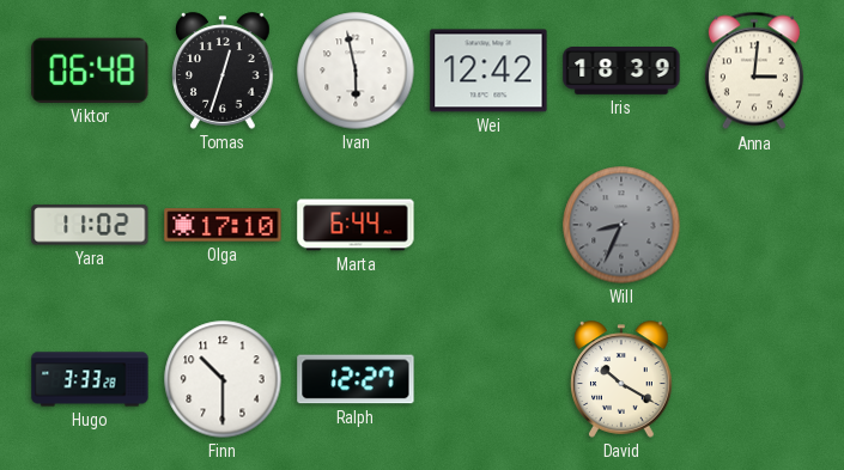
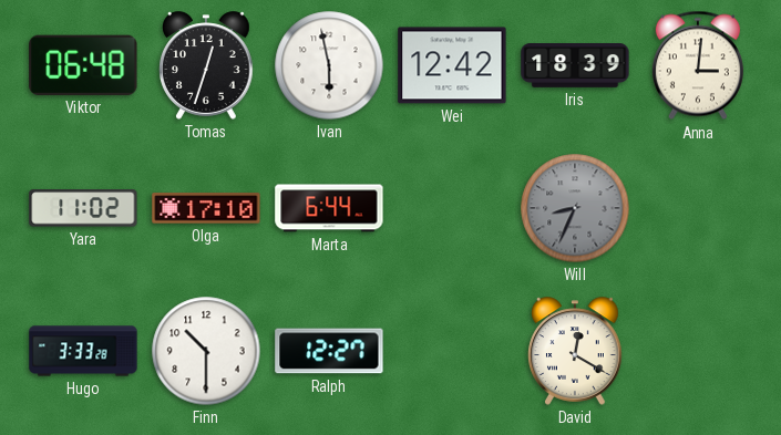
David: 10:20 -> 12:20
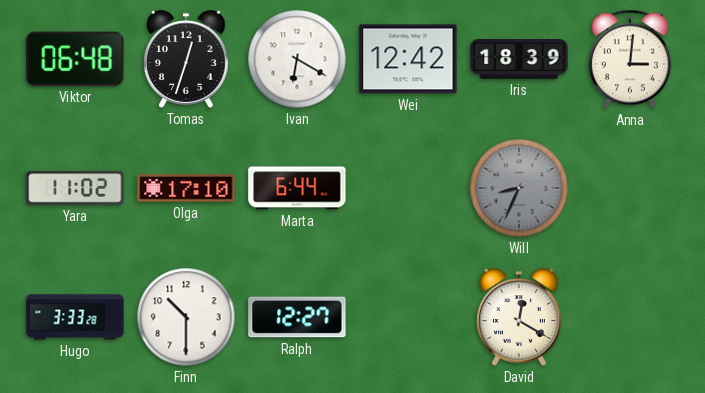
Ivan: 5:58 -> 6:20
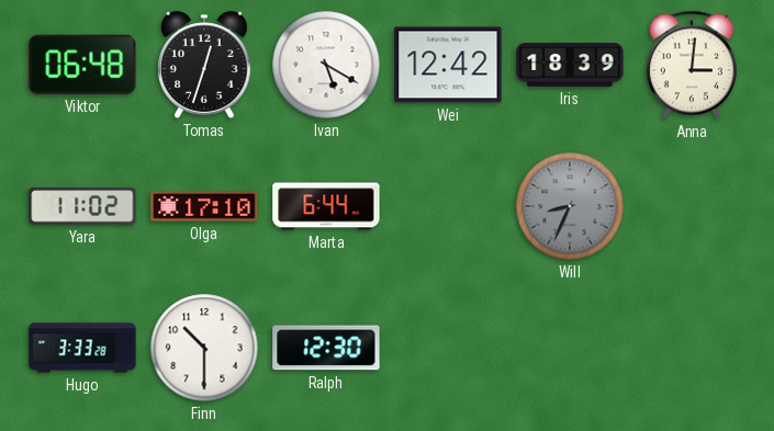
Ivan: 6:20 -> 5:20
Ralph: 12:27 -> 12:30
David: 12:20 -> none
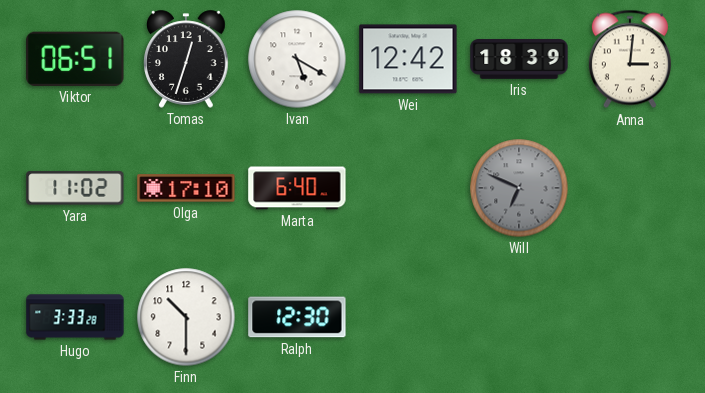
Viktor: 06:48 -> 06:51
Marta: 6:44 -> 6:40
Will: 8:34 -> 6:49
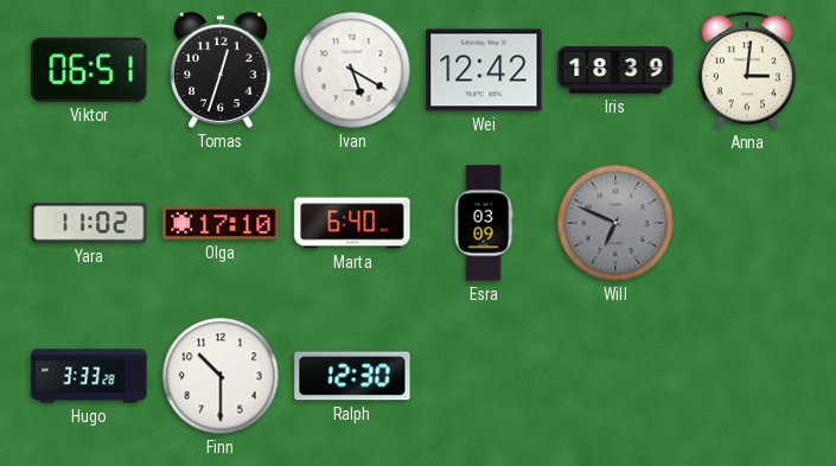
Esra: none -> 03:09
